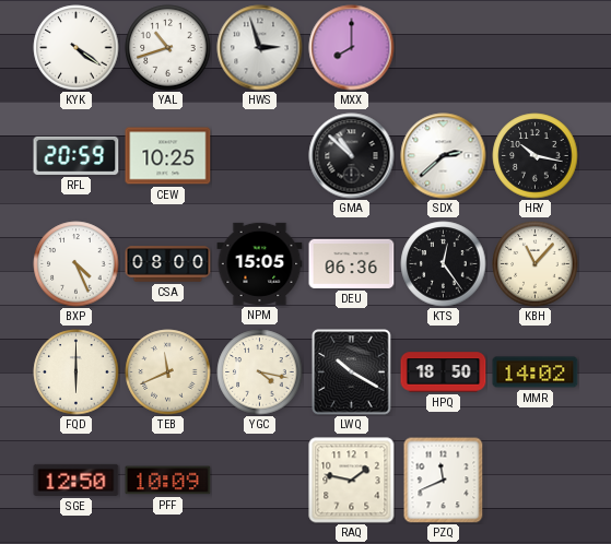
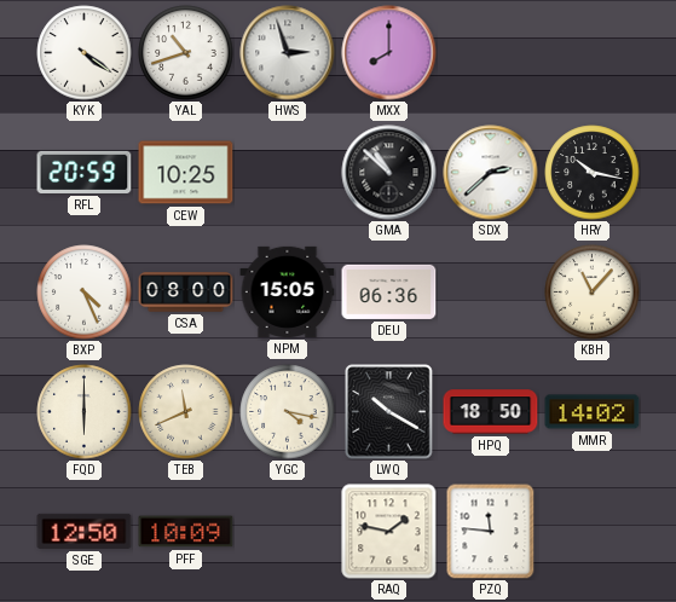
KTS: 12:24 -> none
PZQ: 11:41 -> 11:46
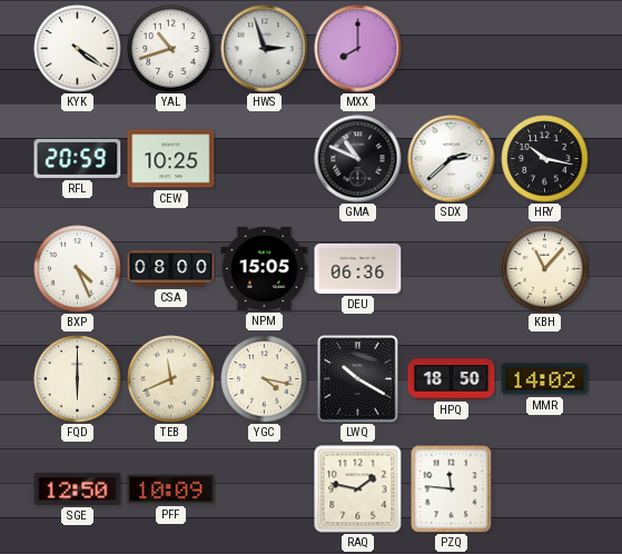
GMA: 10:52 -> 10:49
